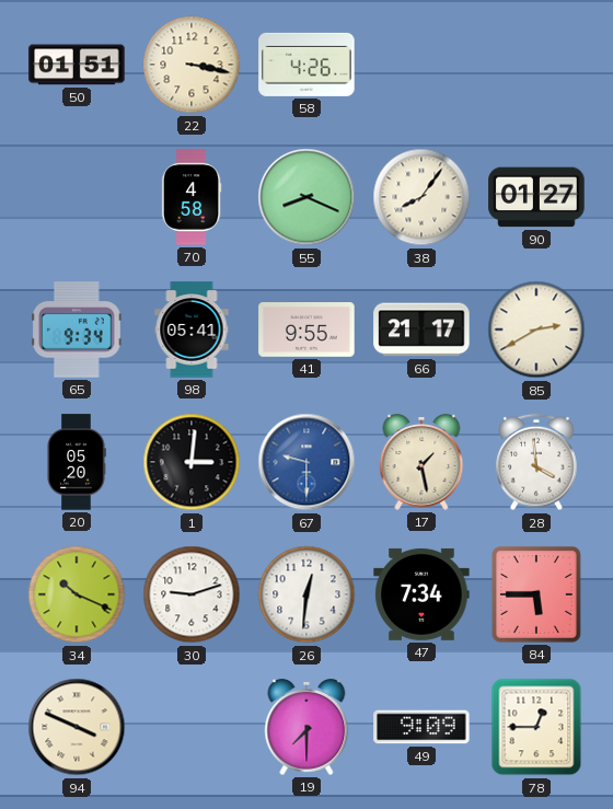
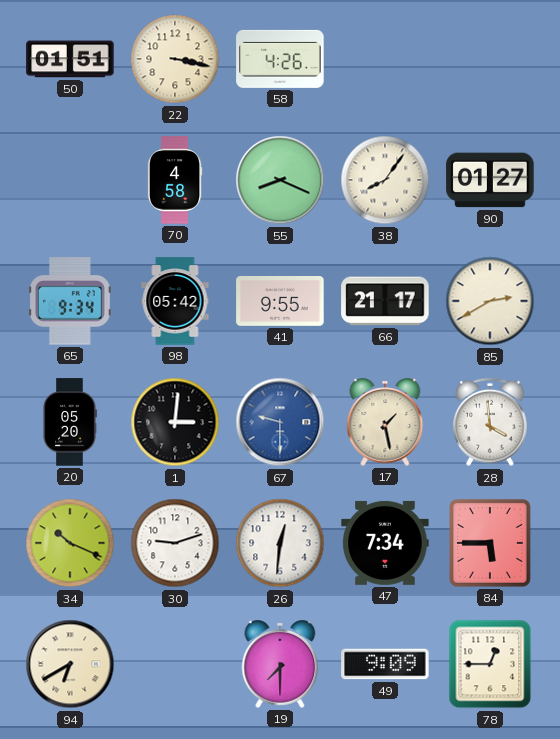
98: 05:41 -> 05:42
94: 3:49 -> 6:40
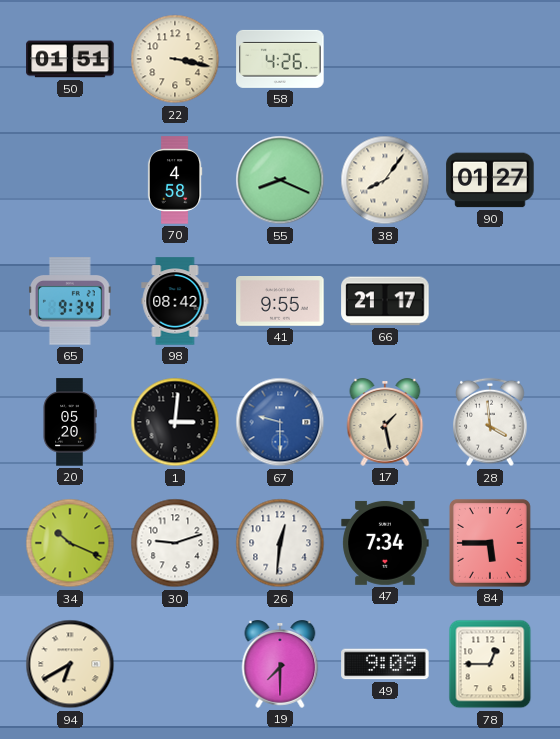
98: 05:42 -> 08:42
85: 2:40 -> none
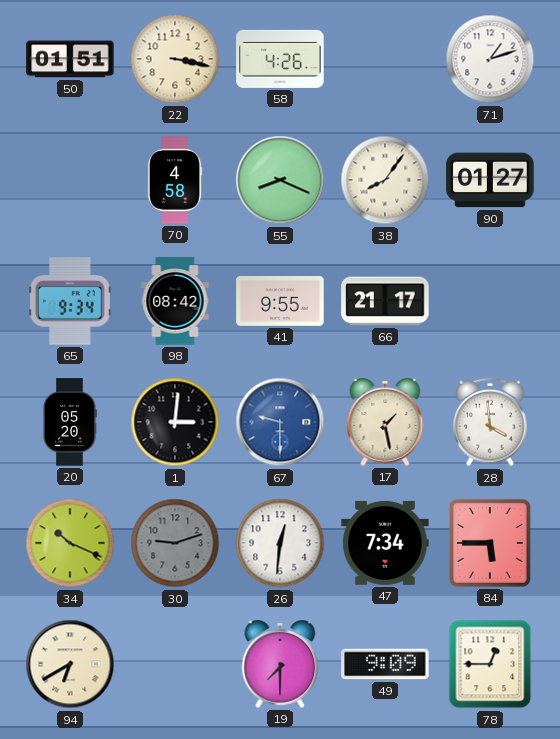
71: none -> 1:12
30 dial: white -> grey
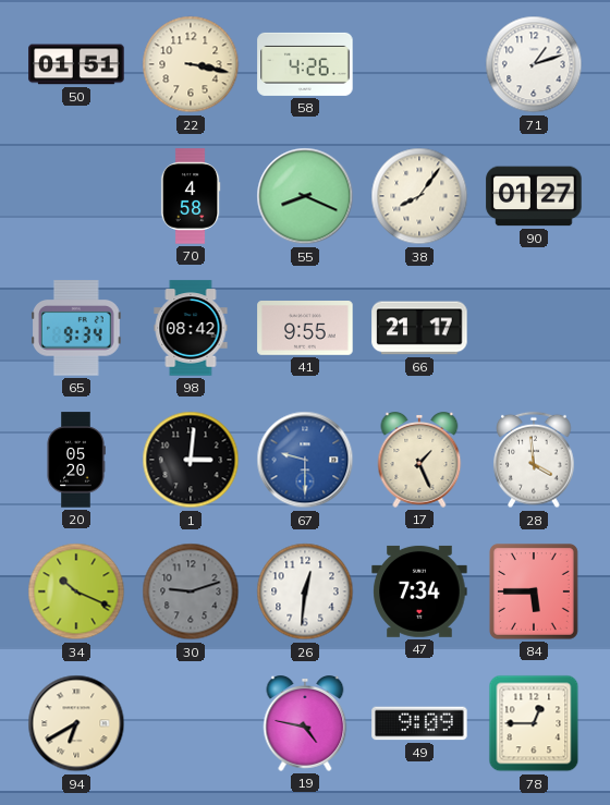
17: 1:28 -> 1:26
19: 7:30 -> 4:47
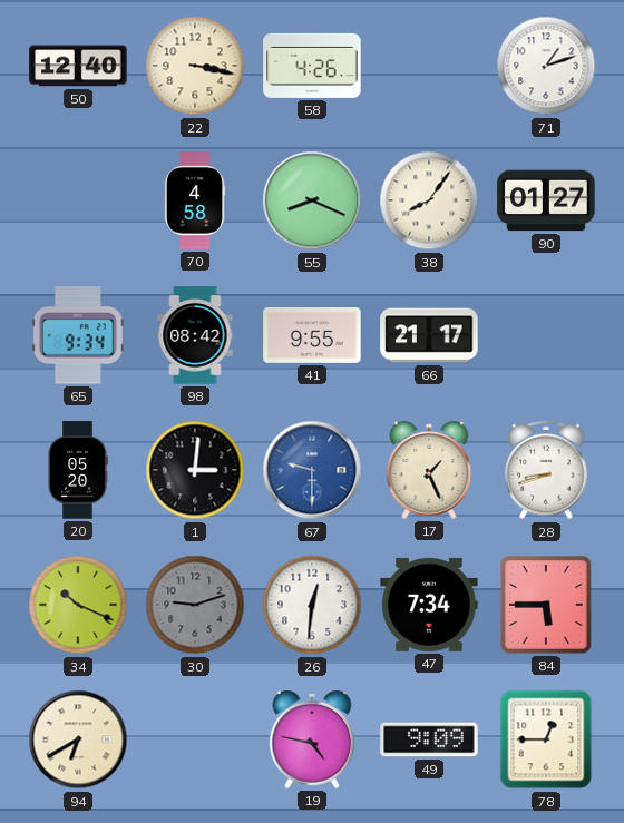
50: 01:51 -> 12:40
28: 3:59 -> 8:42
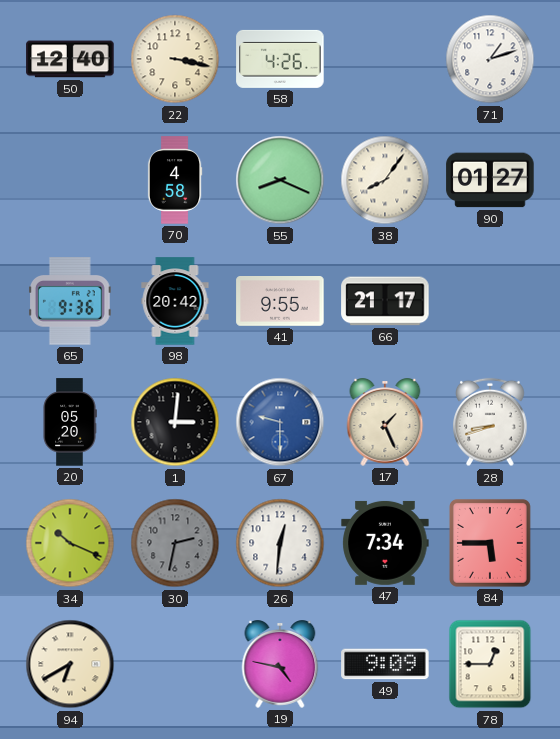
65: 9:34 -> 9:36
98: 08:42 -> 20:42
30: 9:12 -> 2:32
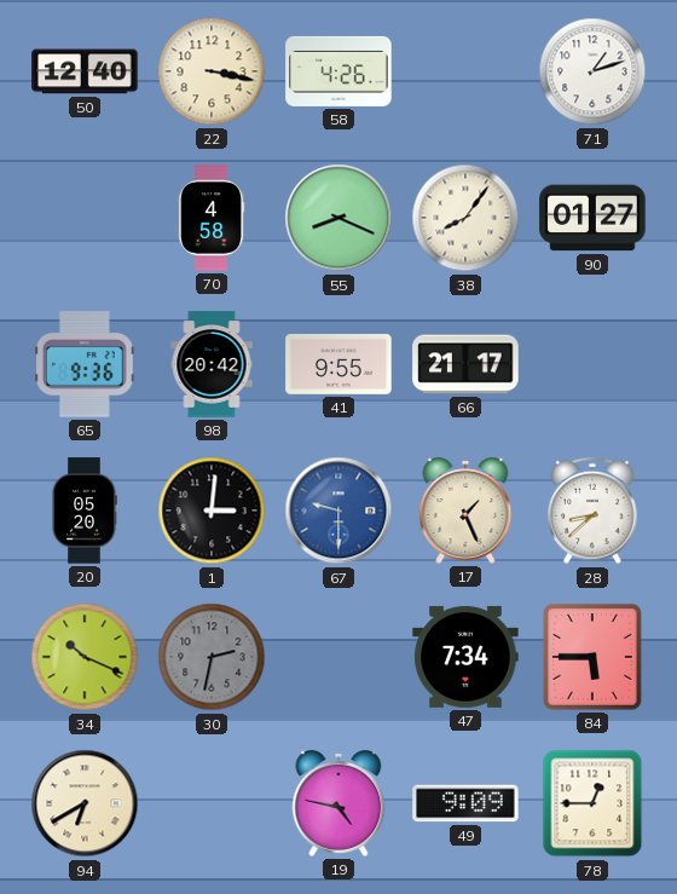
28: 8:42 -> 8:38
26: 12:31 -> none
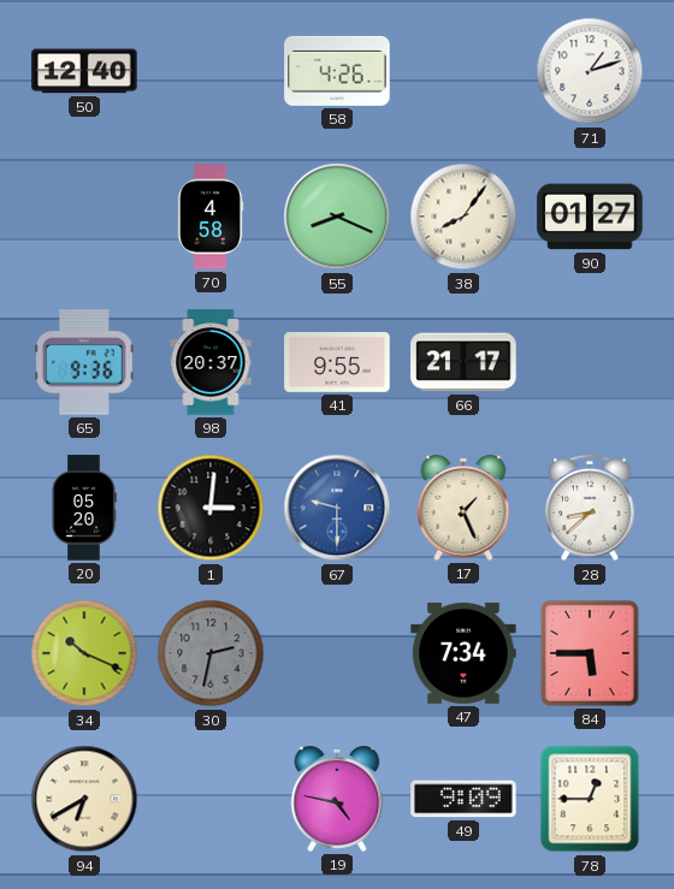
22: 3:17 -> none
98: 20:42 -> 20:37
